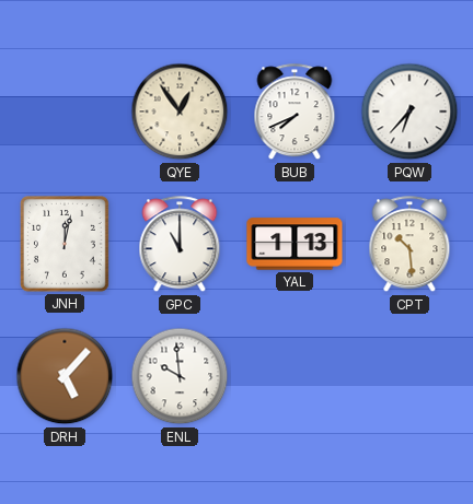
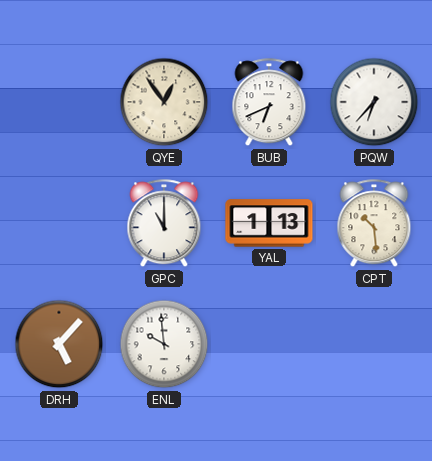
BUB: 7:41 -> 6:41
JNH: 12:02 -> none
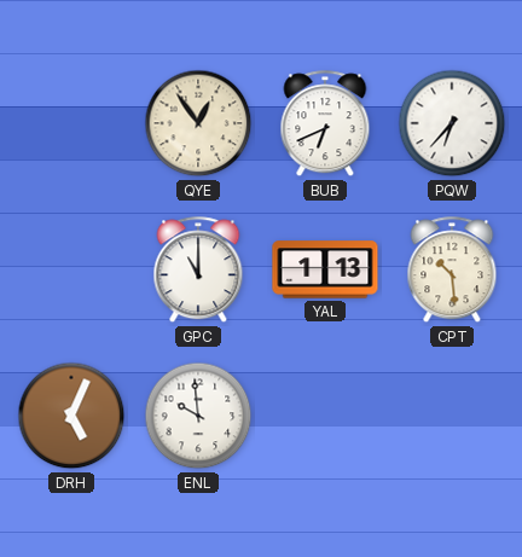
DRH: 5:07 -> 5:04
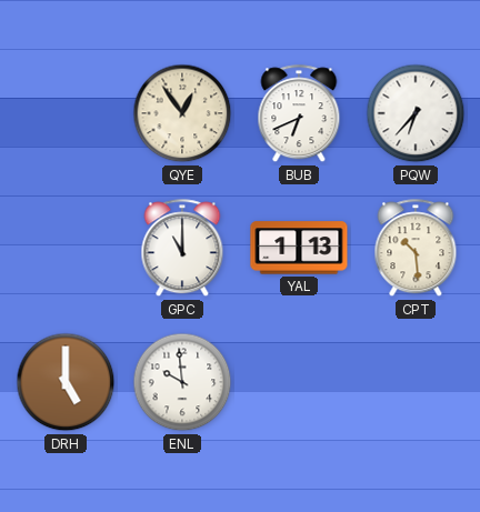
DRH: 5:04 -> 5:00
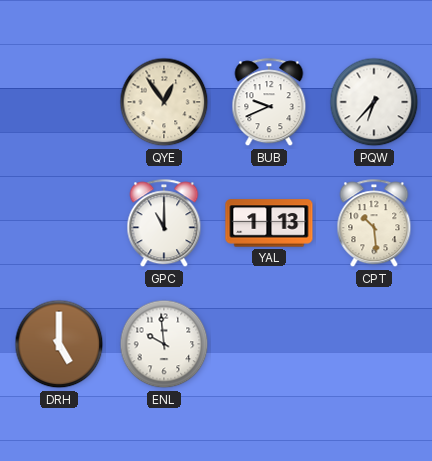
BUB: 6:41 -> 9:41
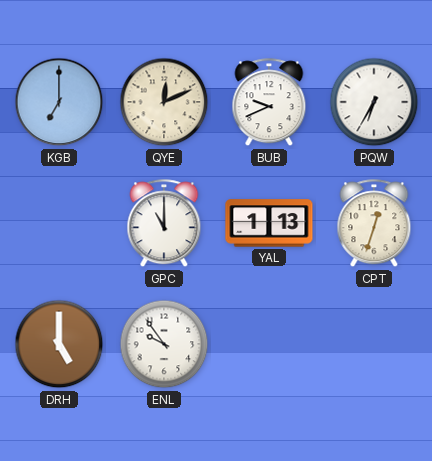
KGB: none -> 7:00
QYE: 12:54 -> 12:11
PQW: 6:37 -> 6:35
CPT: 10:29 -> 12:33
ENL: 9:59 -> 9:54
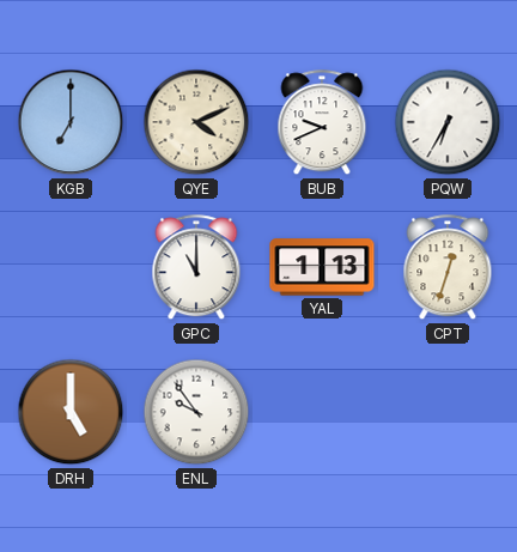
QYE: 12:11 -> 4:11
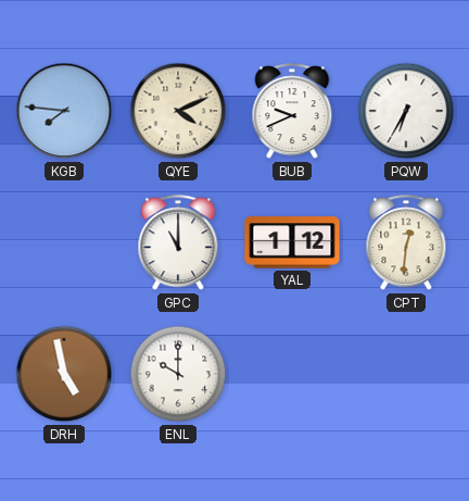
KGB: 7:00 -> 7:46
YAL: 1:13 -> 1:12
CPT: 12:33 -> 12:31
DRH: 5:00 -> 4:58
ENL: 9:54 -> 10:00
